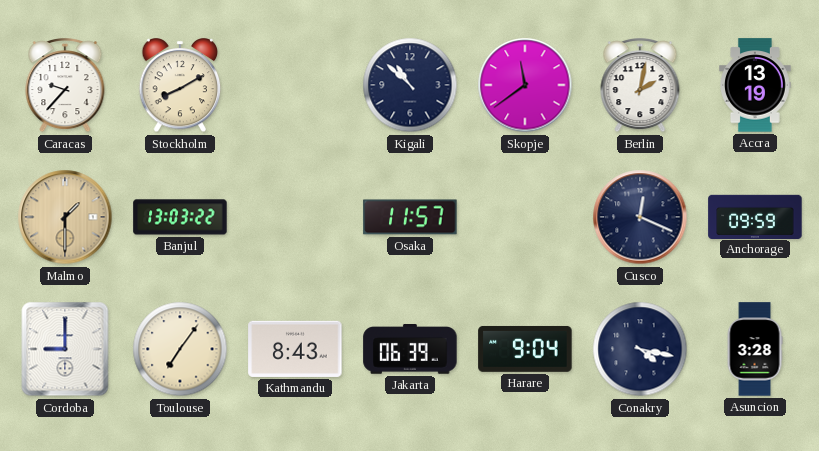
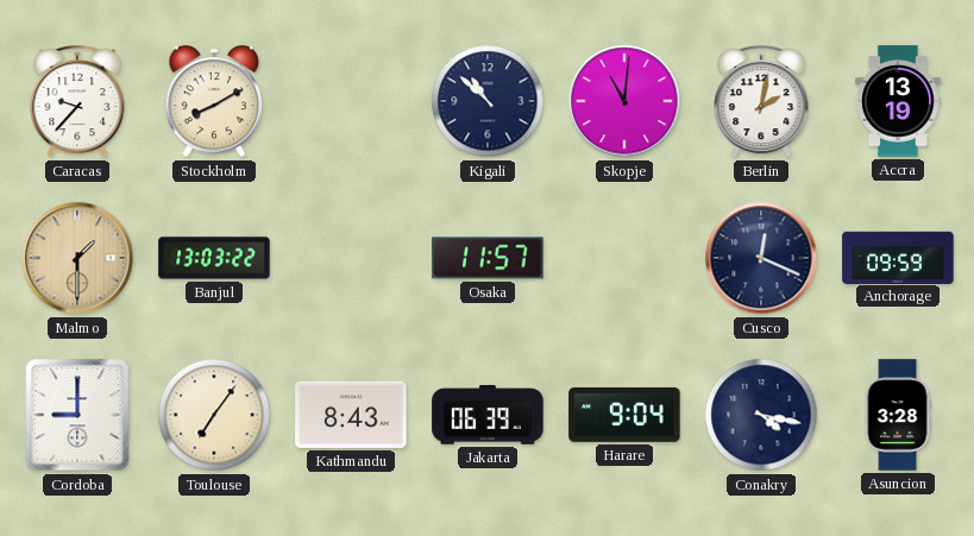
Skopje: 11:39 -> 11:01
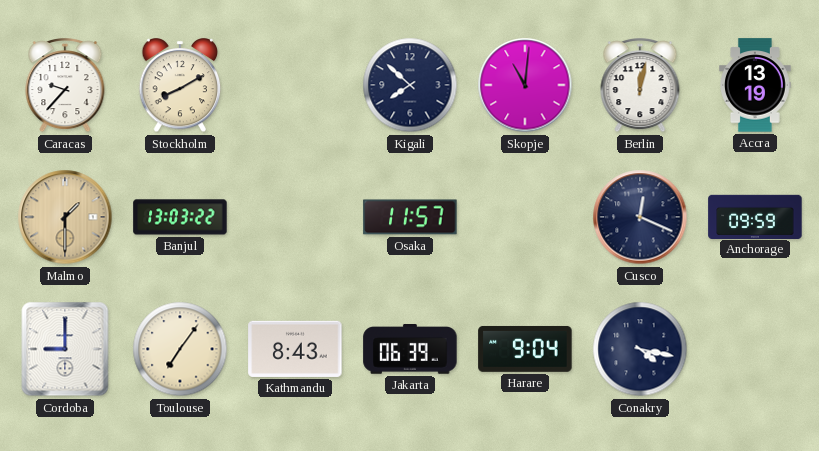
Kigali: 10:52 -> 7:52
Berlin: 2:02 -> 12:02
Asuncion: 3:28 -> none
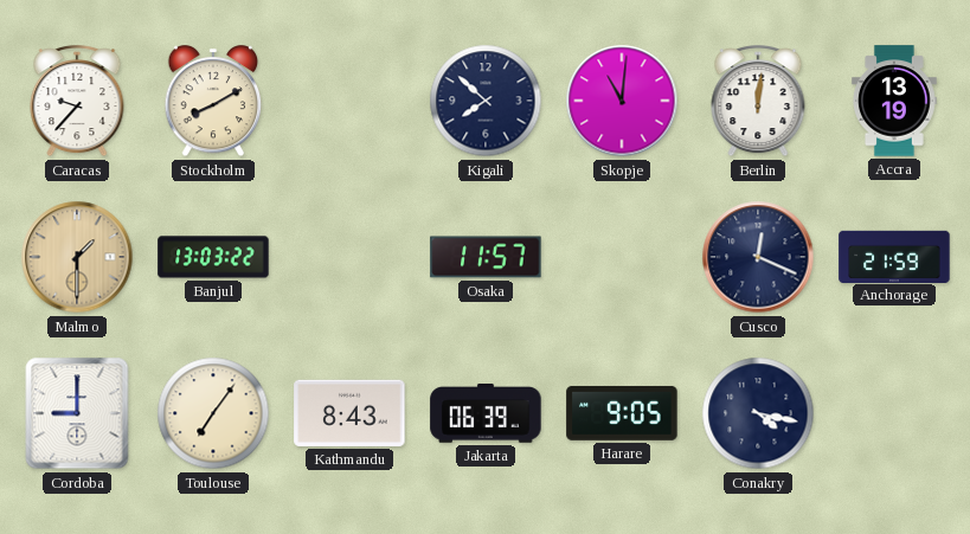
Berlin: 12:02 -> 12:01
Anchorage: 09:59 -> 21:59
Harare: 9:04 -> 9:05
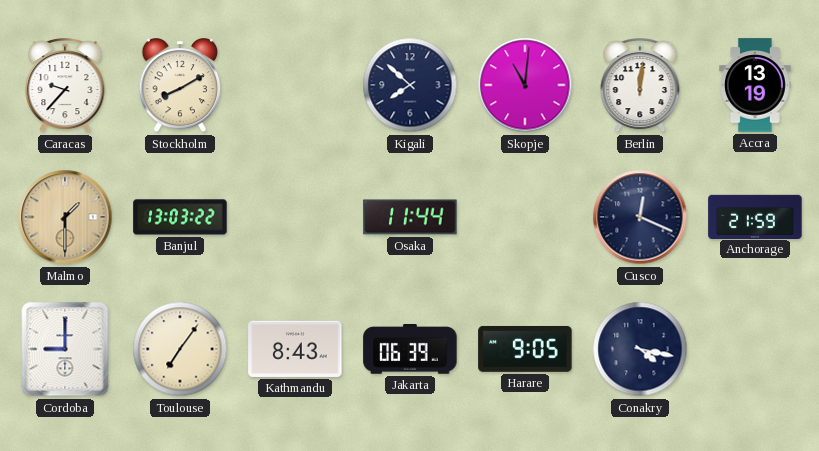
Osaka: 11:57 -> 11:44
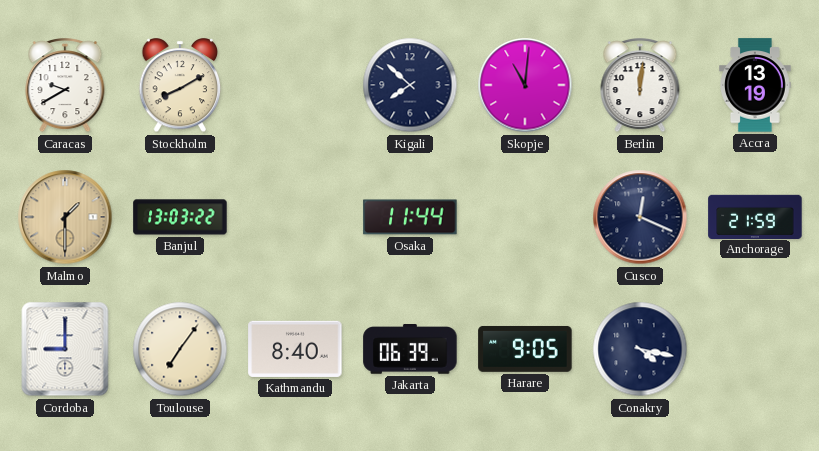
Caracas: 9:37 -> 9:40
Kathmandu: 8:43 -> 8:40
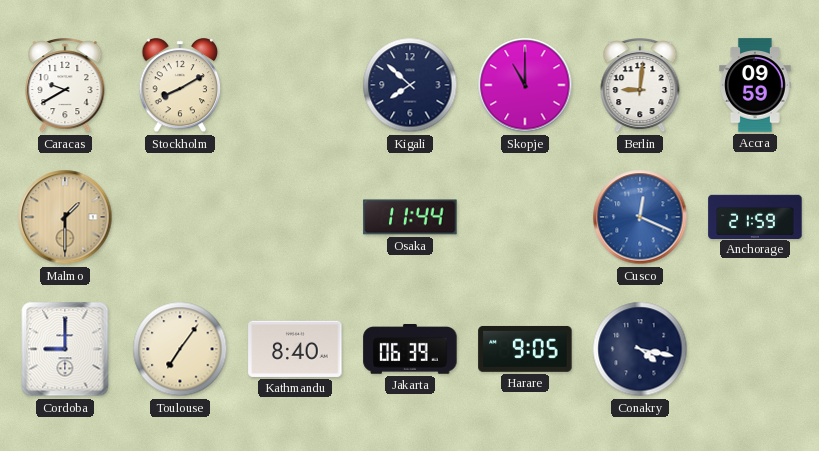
Skopje: 11:01 -> 11:00
Berlin: 12:01 -> 9:01
Accra: 13:19 -> 09:59
Banjul: 13:03 -> none
Cusco dial: navy -> blue
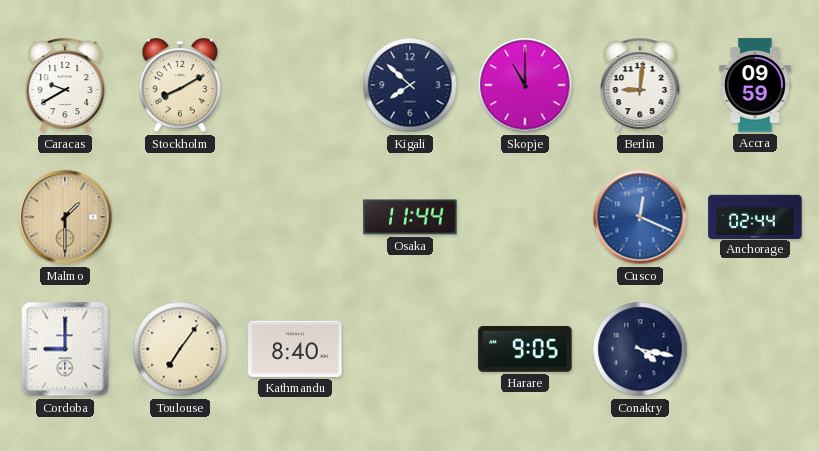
Anchorage: 21:59 -> 02:44
Jakarta: 06:39 -> none
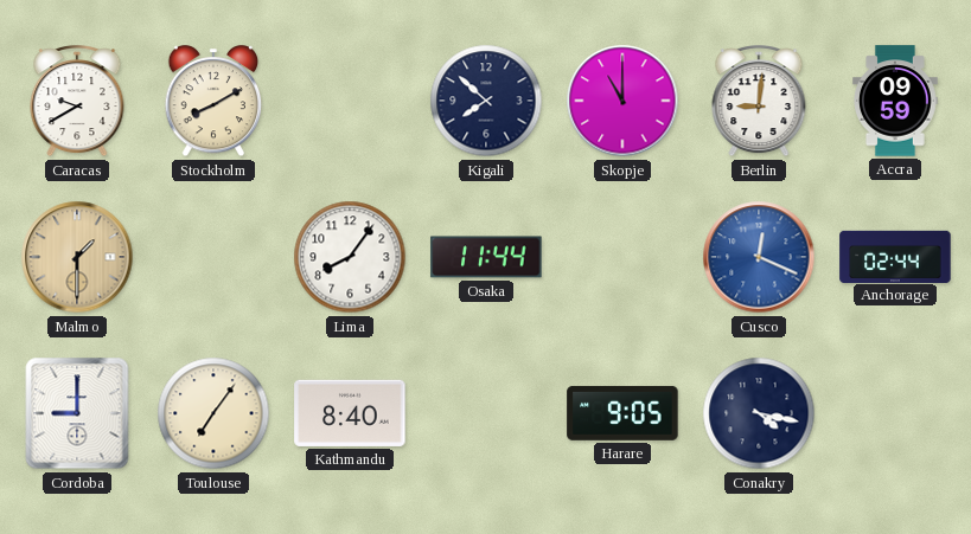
Lima: none -> 8:06
